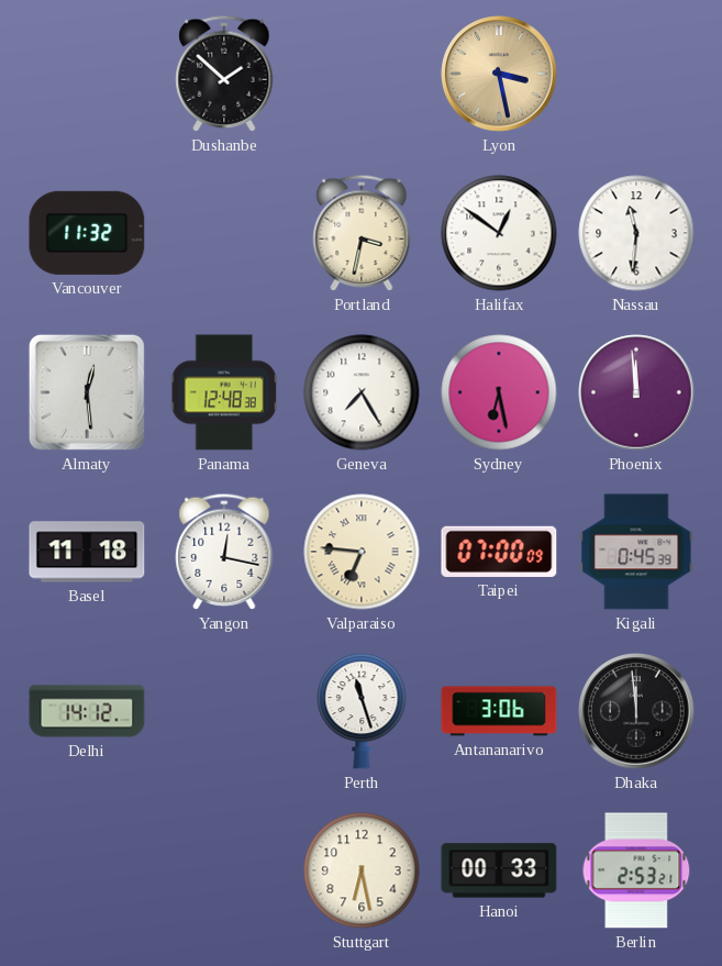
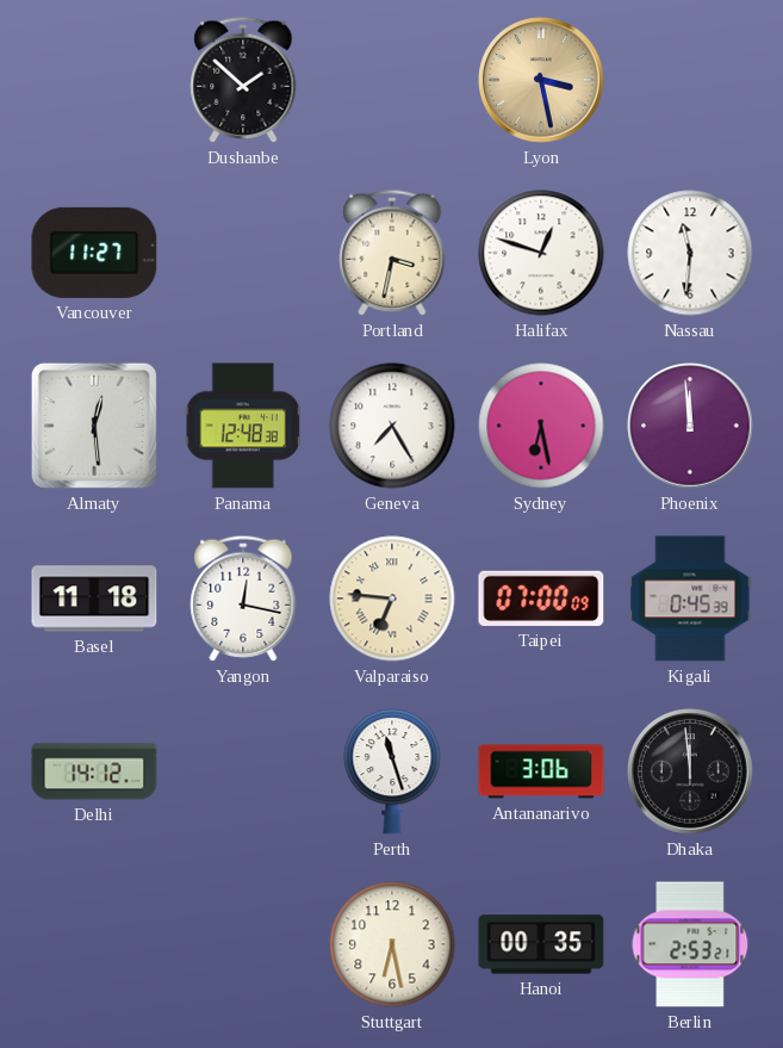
Vancouver: 11:32 -> 11:27
Halifax: 12:51 -> 12:48
Hanoi: 00:33 -> 00:35
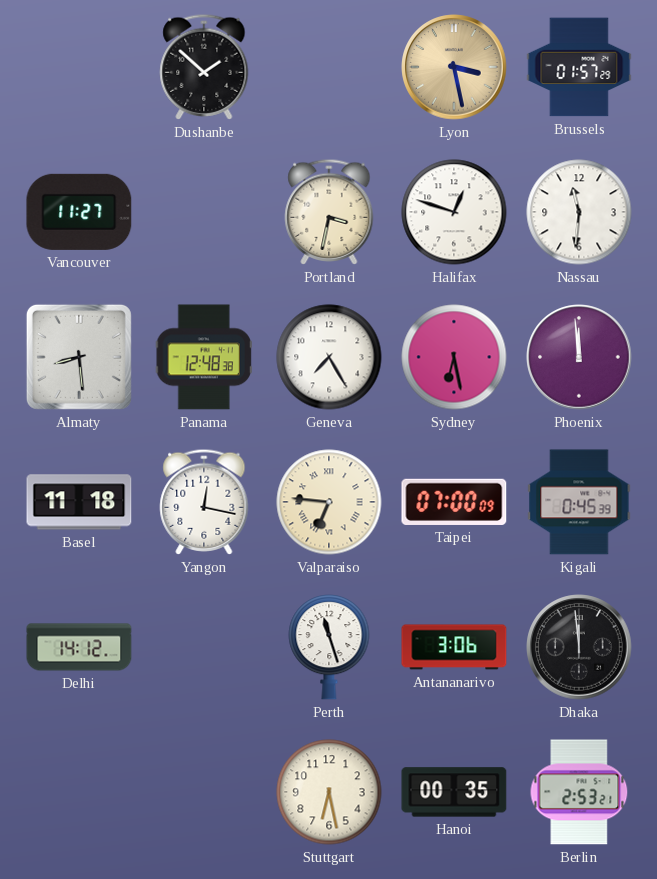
Brussels: none -> 01:57
Almaty: 12:29 -> 8:29
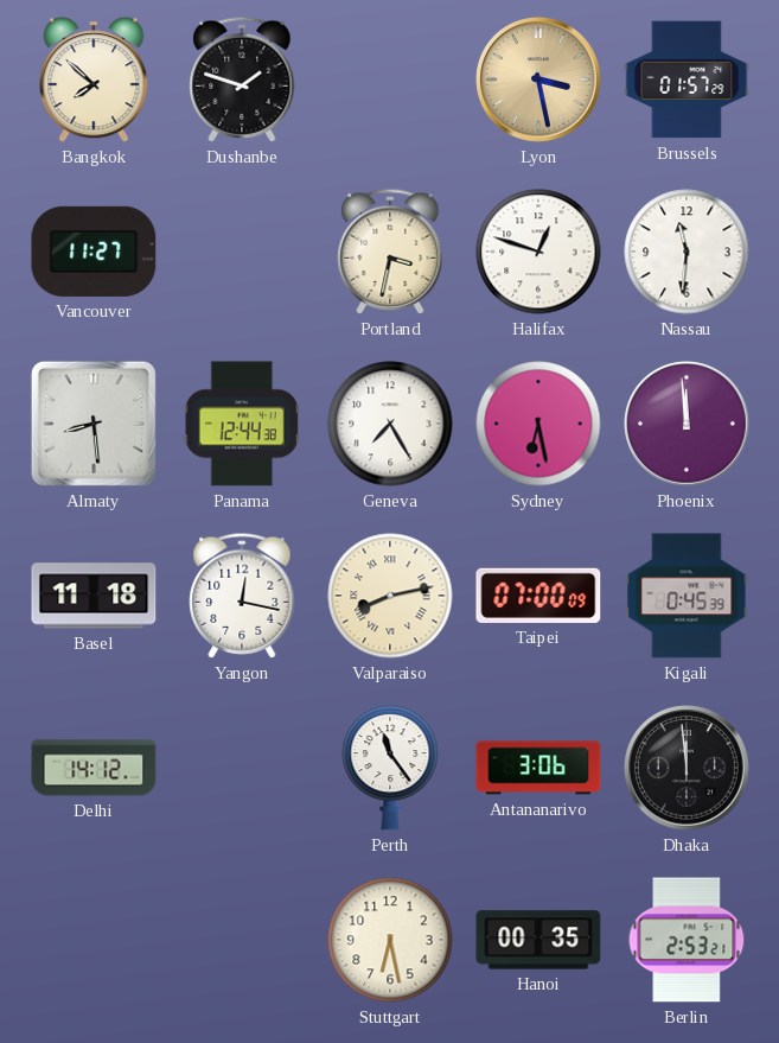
Bangkok: none -> 7:52
Dushanbe: 1:52 -> 1:48
Panama: 12:48 -> 12:44
Valparaiso: 6:46 -> 8:13
Perth: 11:27 -> 11:24
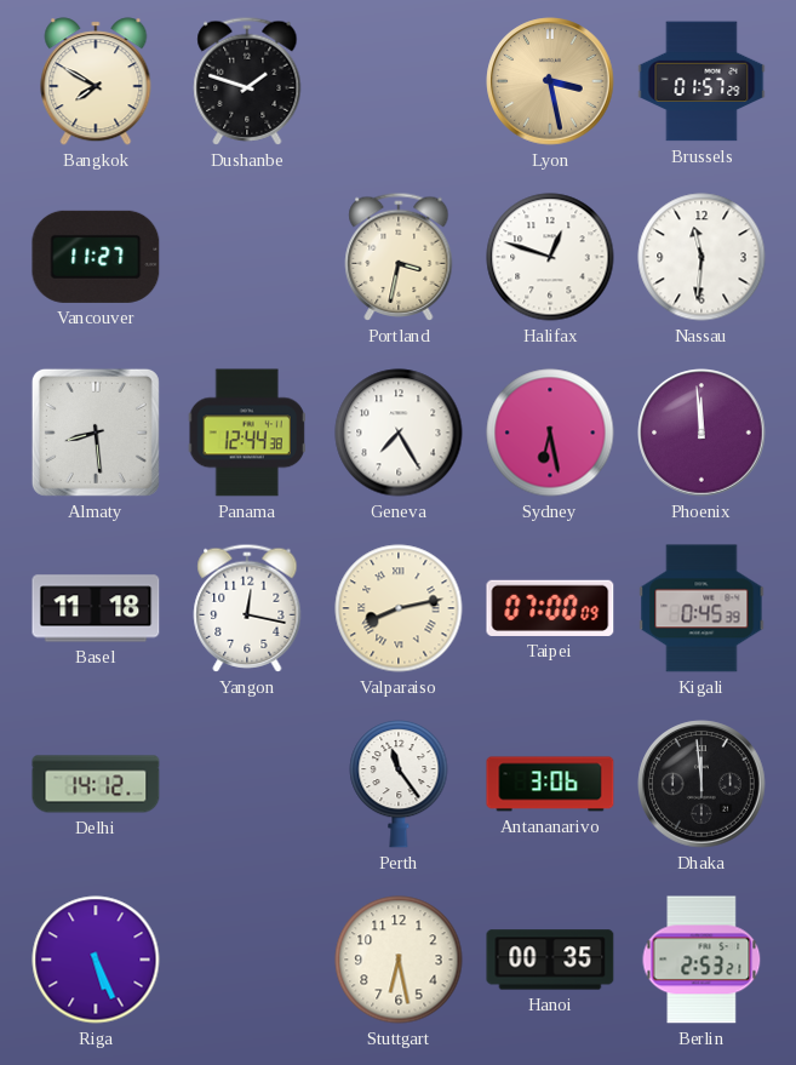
Bangkok: 7:52 -> 7:50
Riga: none -> 5:26
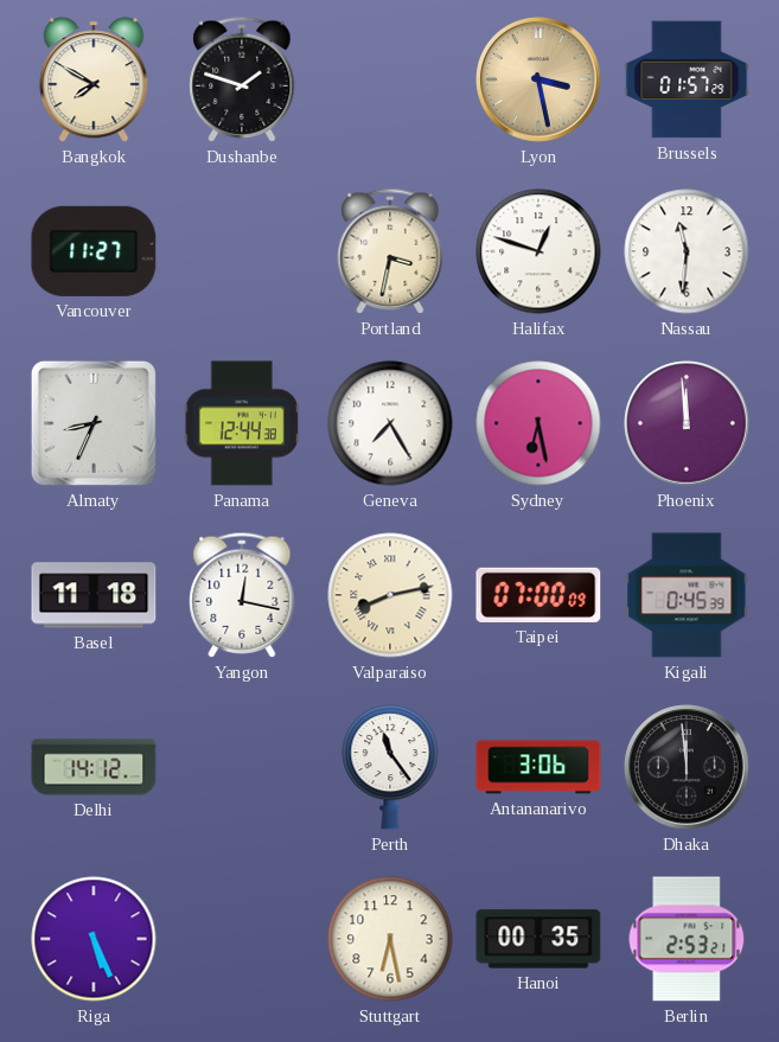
Almaty: 8:29 -> 8:34
